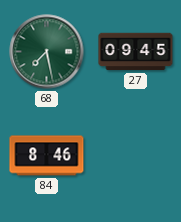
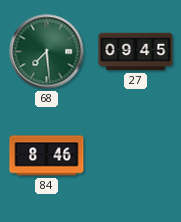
68: 7:28 -> 7:29
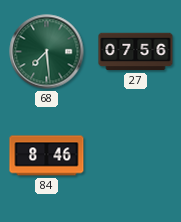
27: 09:45 -> 07:56
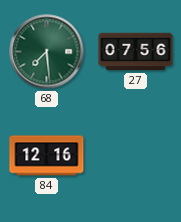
84: 8:46 -> 12:16
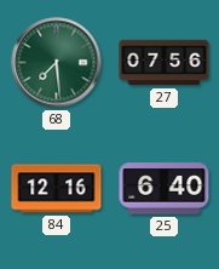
25: none -> 6:40
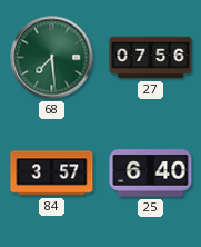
84: 12:16 -> 3:57
